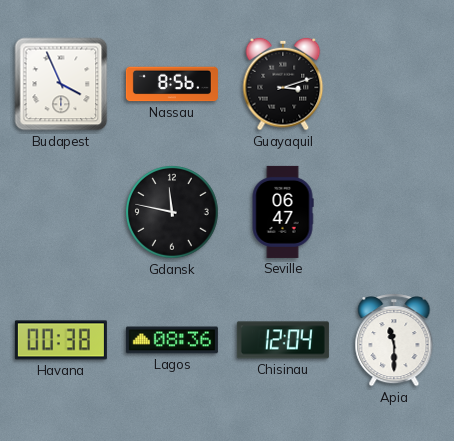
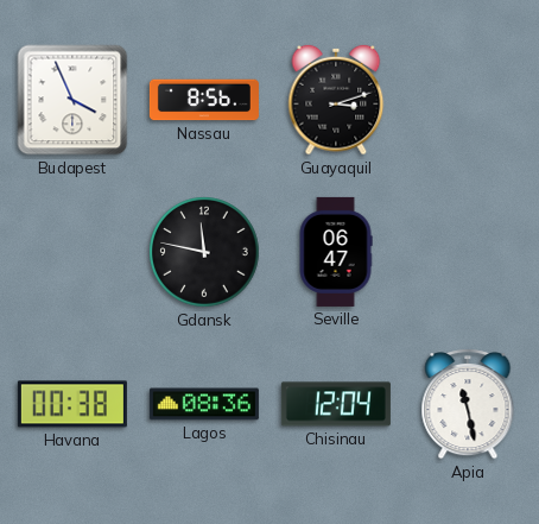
Apia: 11:30 -> 11:28
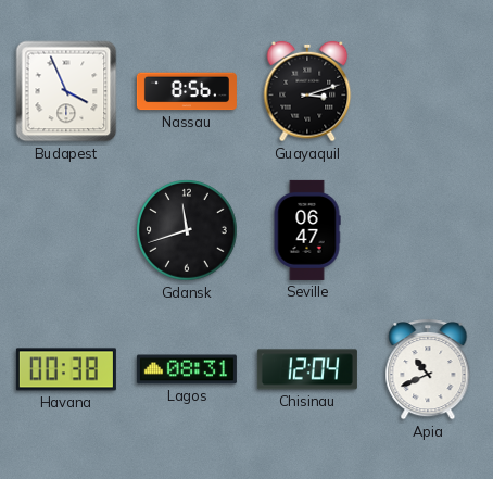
Gdansk: 11:47 -> 11:42
Lagos: 08:36 -> 08:31
Apia: 11:28 -> 10:41
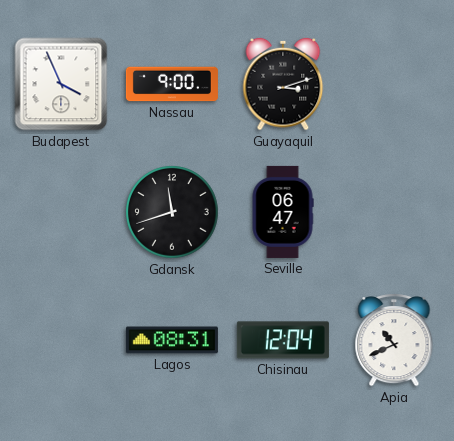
Nassau: 8:56 -> 9:00
Havana: 00:38 -> none
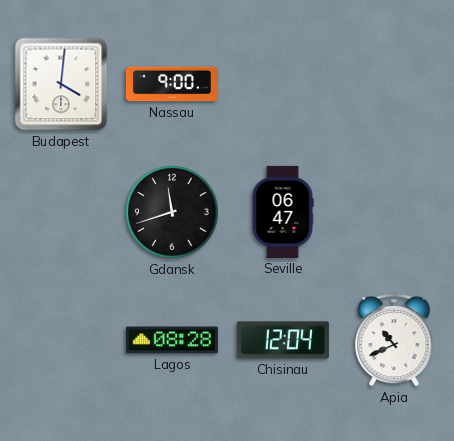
Budapest: 3:56 -> 4:01
Guayaquil: 3:12 -> none
Lagos: 08:31 -> 08:28
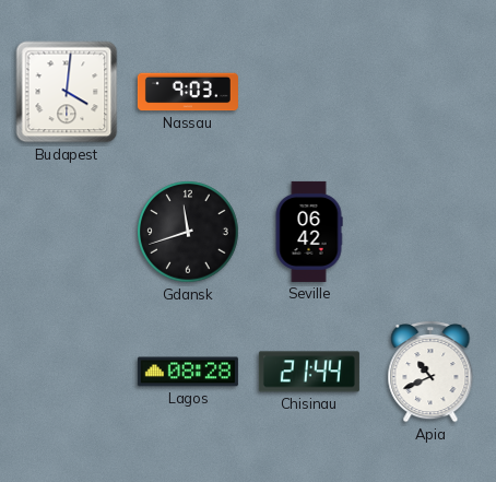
Nassau: 9:00 -> 9:03
Seville: 06:47 -> 06:42
Chisinau: 12:04 -> 21:44
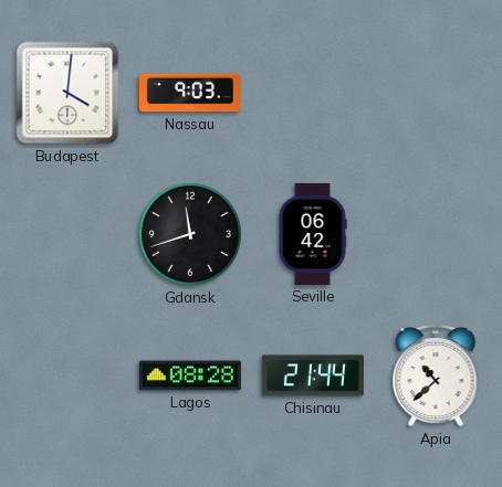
Apia: 10:41 -> 10:38
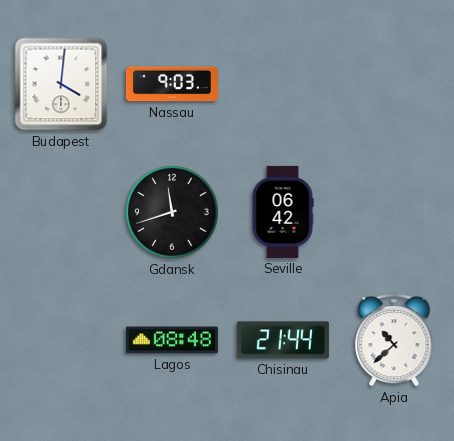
Lagos: 08:28 -> 08:48
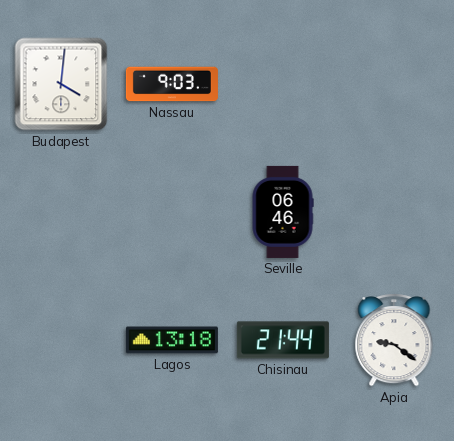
Gdansk: 11:42 -> none
Seville: 06:42 -> 06:46
Lagos: 08:48 -> 13:18
Apia: 10:38 -> 9:21
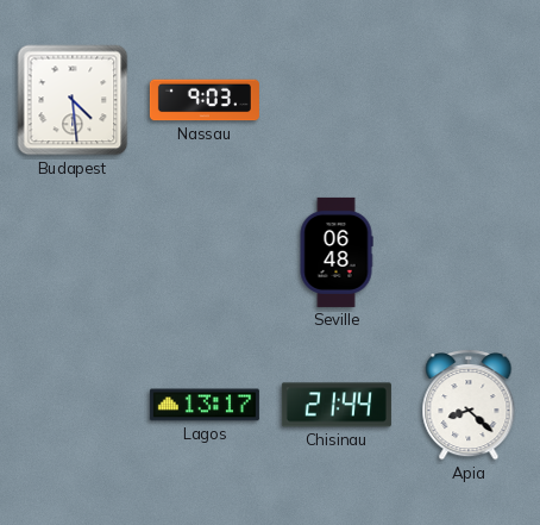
Budapest: 4:01 -> 4:29
Seville: 06:46 -> 06:48
Lagos: 13:18 -> 13:17
Apia: 9:21 -> 8:22
